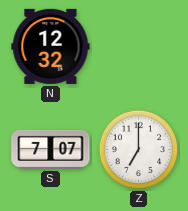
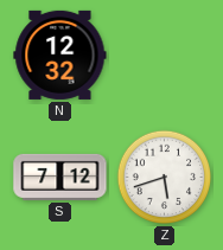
S: 7:07 -> 7:12
Z: 7:00 -> 5:42
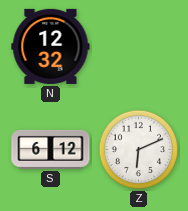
S: 7:12 -> 6:12
Z: 5:42 -> 6:11
